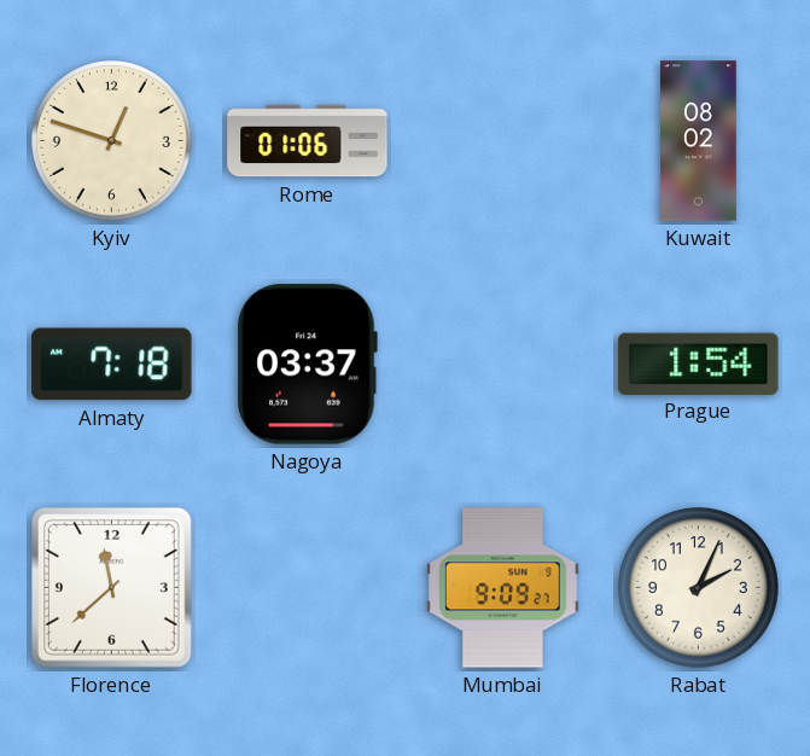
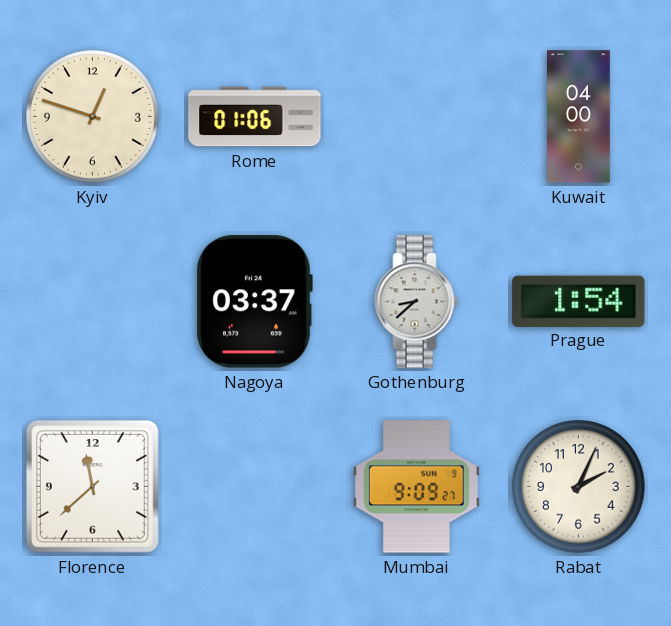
Kuwait: 08:02 -> 04:00
Almaty: 7:18 -> none
Gothenburg: none -> 8:38
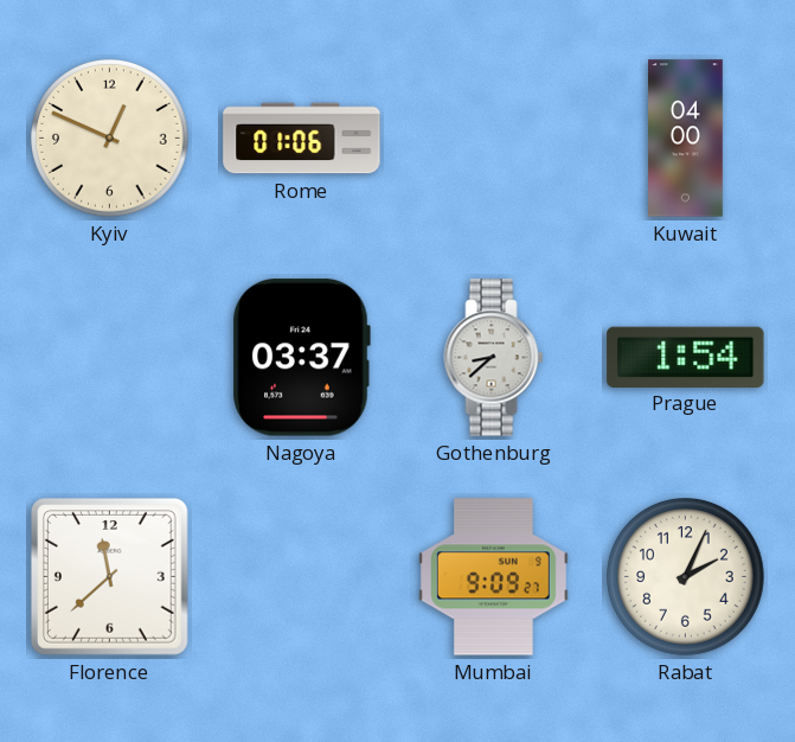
Kyiv: 12:48 -> 12:49
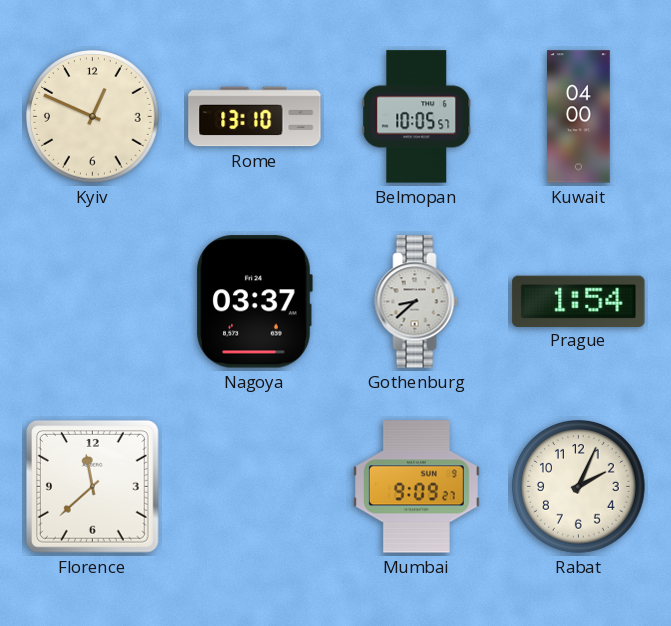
Rome: 01:06 -> 13:10
Belmopan: none -> 10:05
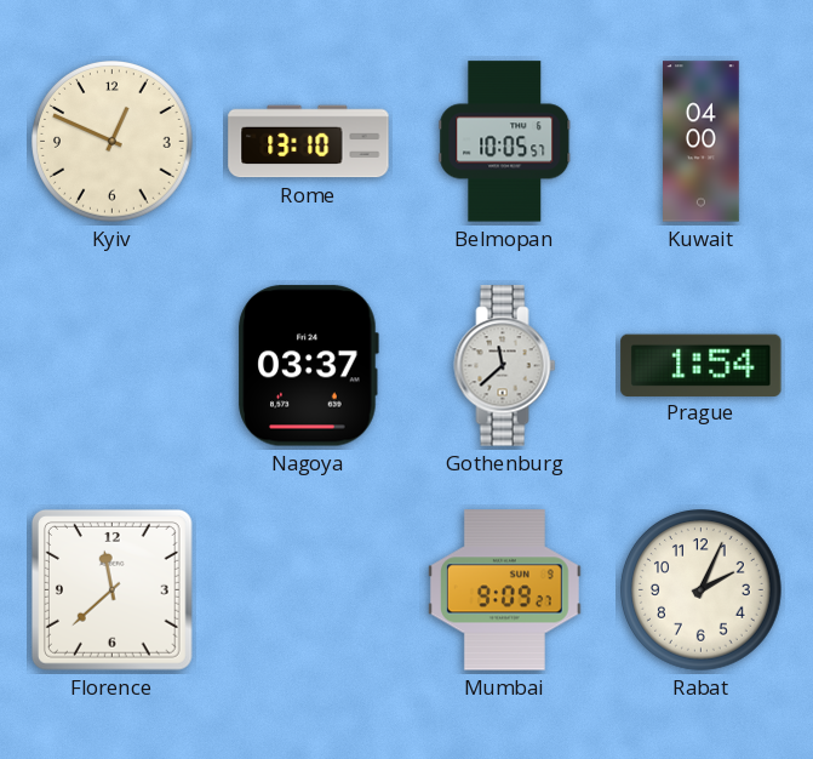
Gothenburg: 8:38 -> 11:38
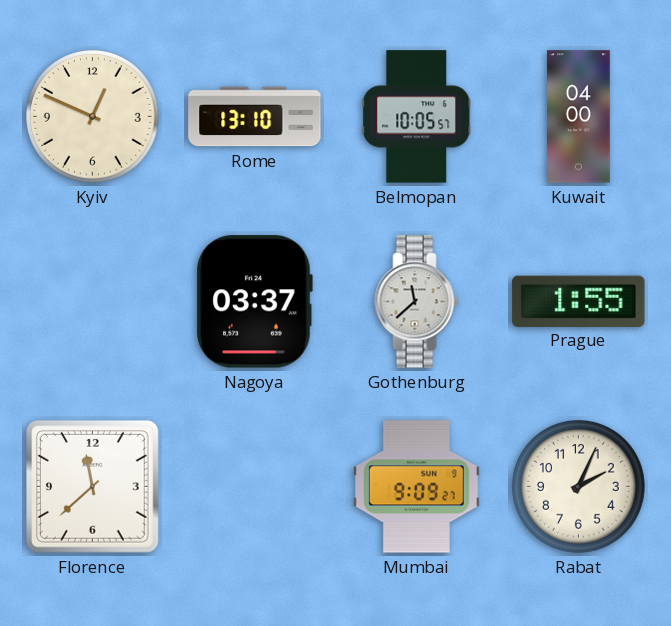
Prague: 1:54 -> 1:55
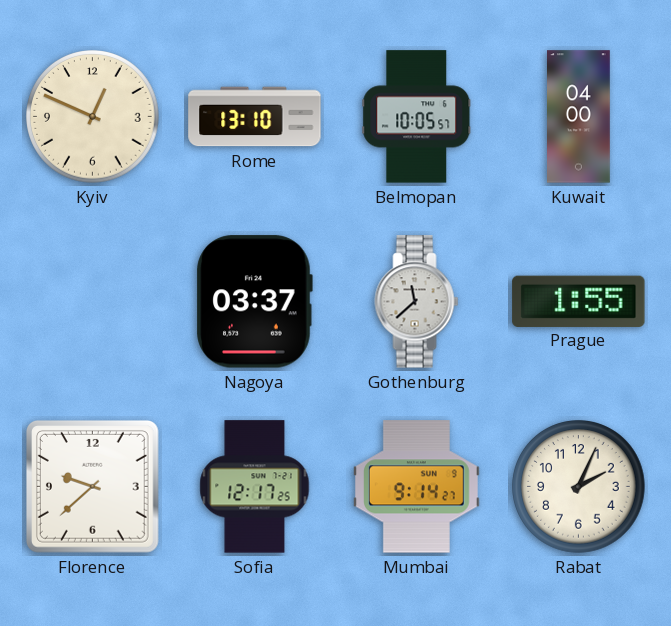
Florence: 11:38 -> 9:38
Sofia: none -> 12:17
Mumbai: 9:09 -> 9:14
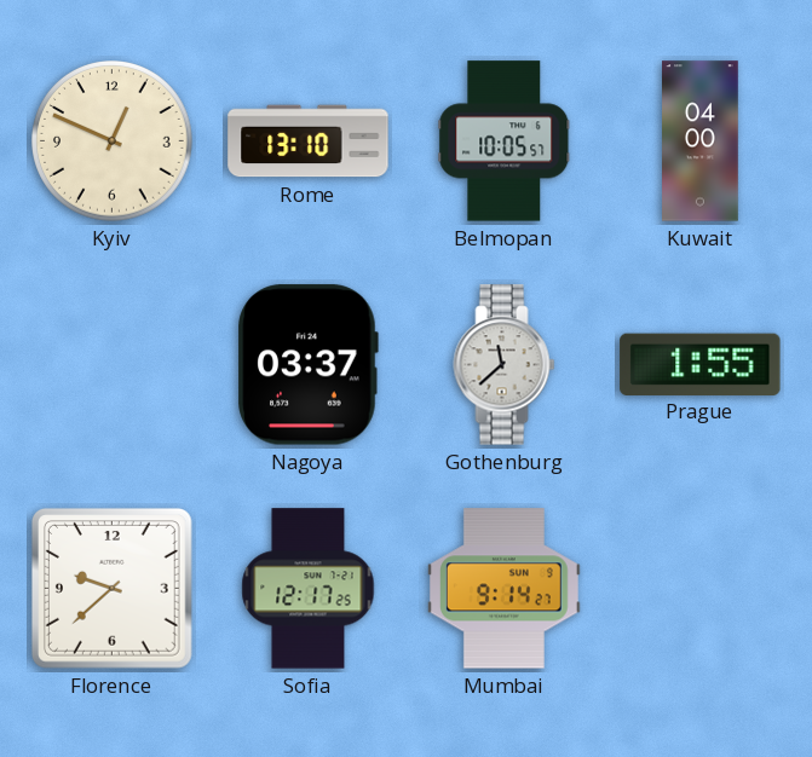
Rabat: 2:04 -> none
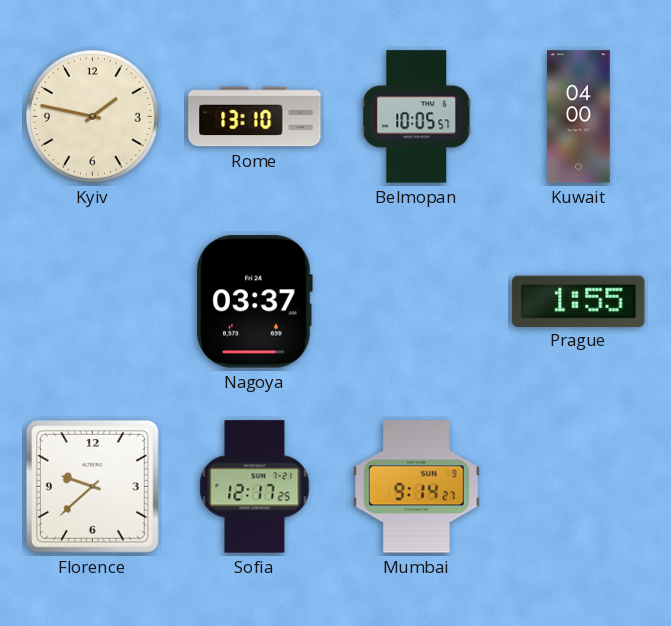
Kyiv: 12:49 -> 1:47
Gothenburg: 11:38 -> none
